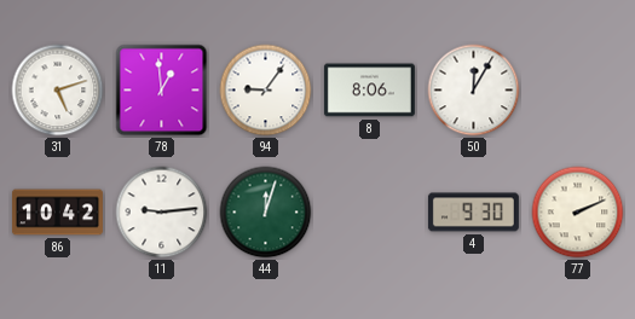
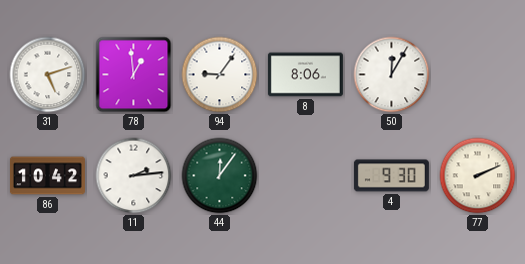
11: 9:14 -> 2:14
44: 12:03 -> 12:06
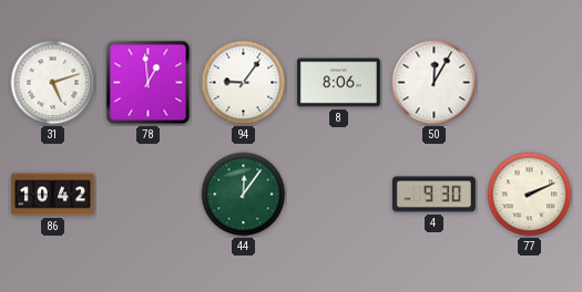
11: 2:14 -> none
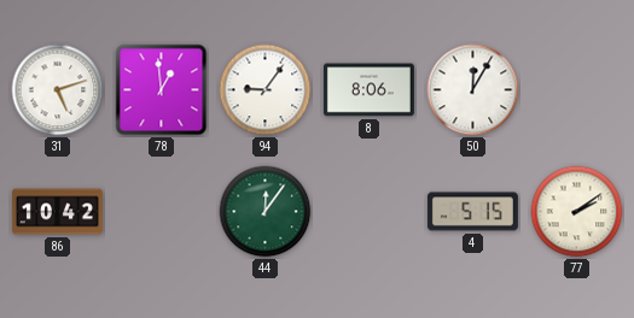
4: 9:30 -> 5:15
77: 2:11 -> 2:09
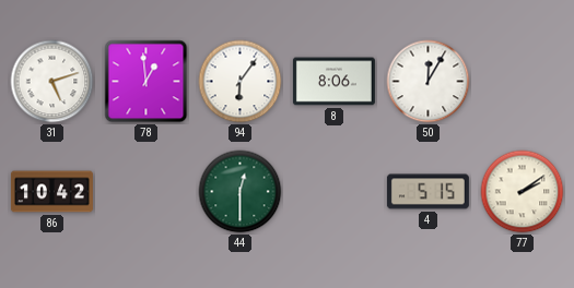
94: 9:06 -> 6:06
44: 12:06 -> 12:30
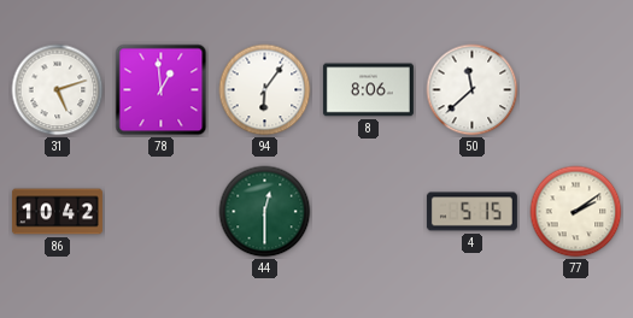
50: 12:05 -> 11:38
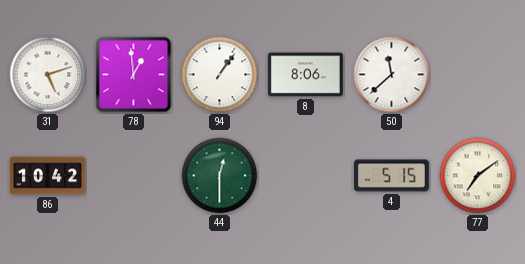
94: 6:06 -> 1:06
77: 2:09 -> 7:09
